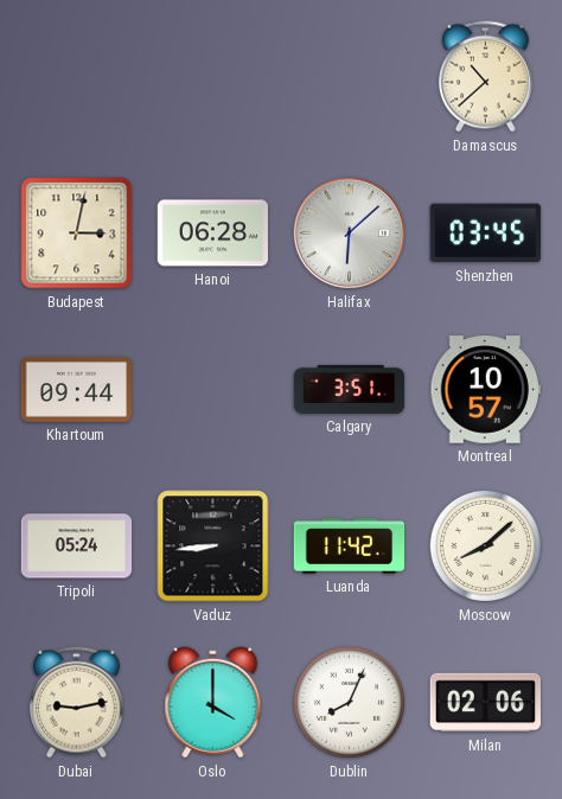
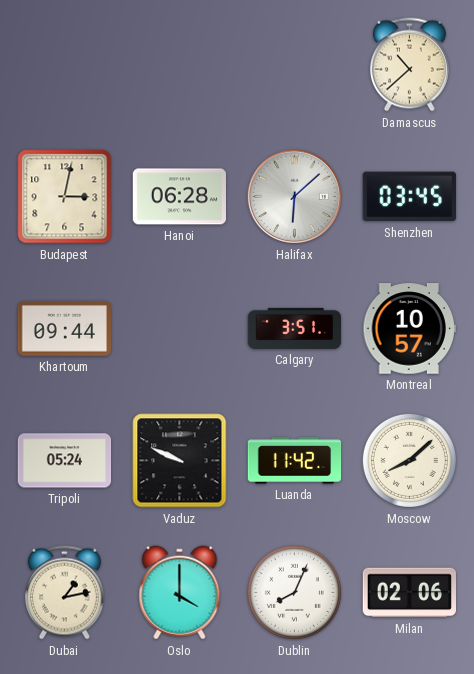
Vaduz: 8:44 -> 9:49
Dubai: 9:13 -> 1:13
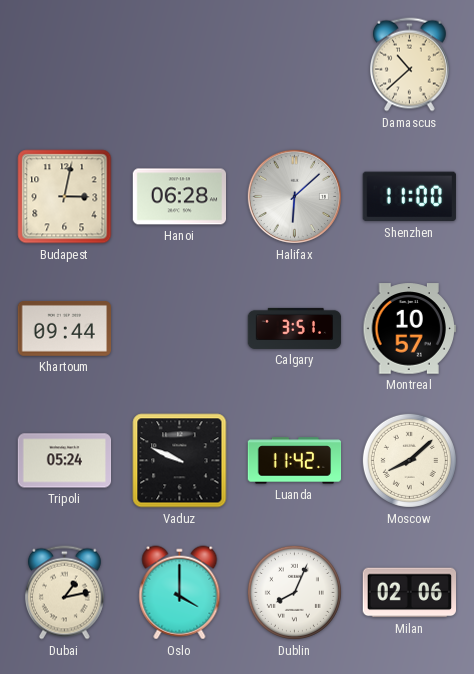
Shenzhen: 03:45 -> 11:00
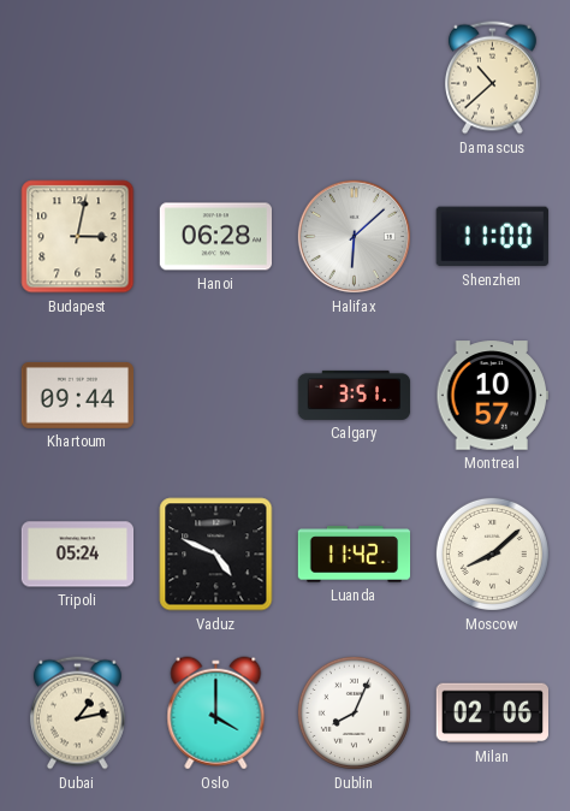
Vaduz: 9:49 -> 4:49
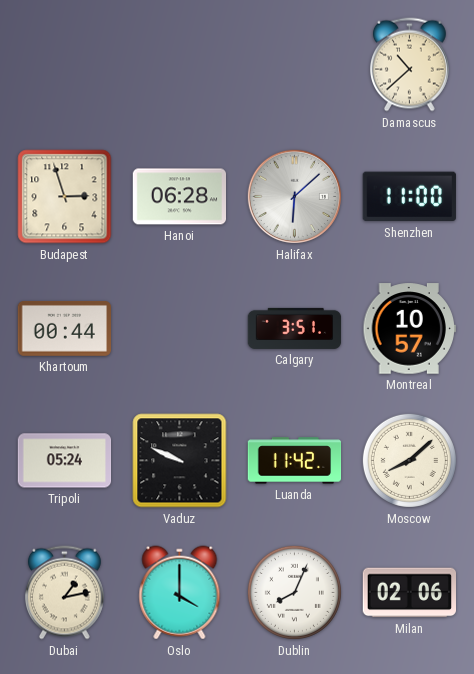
Budapest: 3:02 -> 2:57
Khartoum: 09:44 -> 00:44
Vaduz: 4:49 -> 9:49
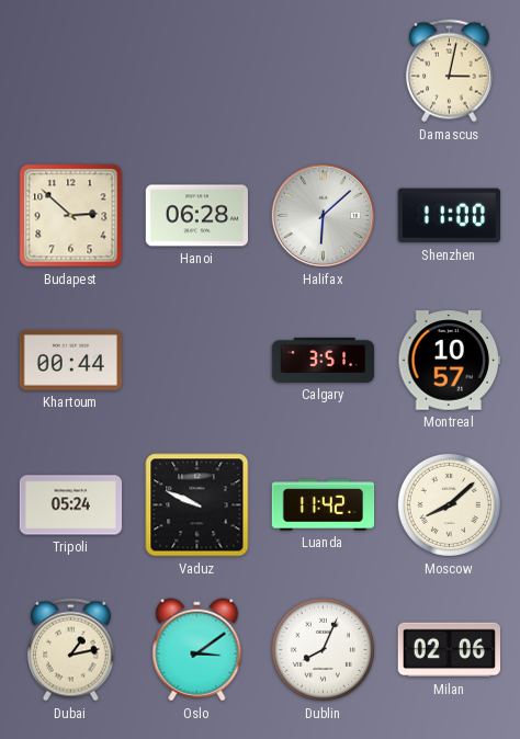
Damascus: 10:38 -> 3:02
Budapest: 2:57 -> 2:52
Oslo: 4:00 -> 3:09
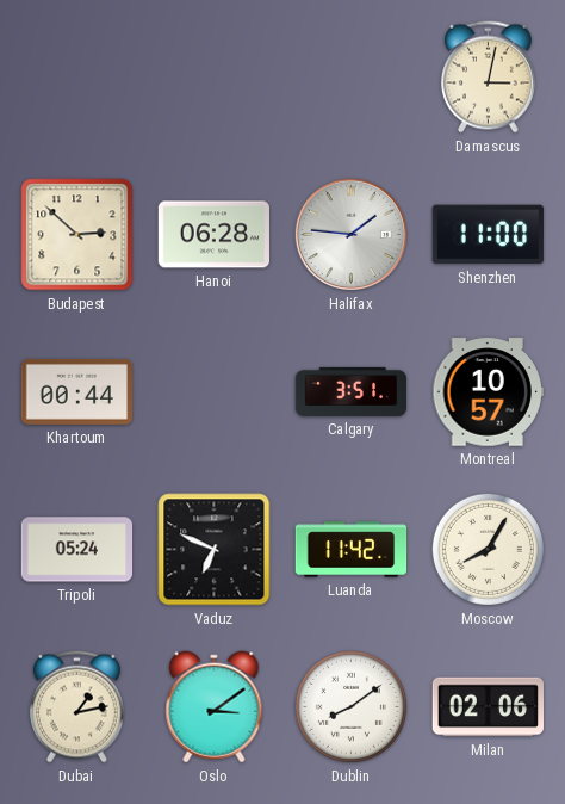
Halifax: 6:08 -> 1:46
Vaduz: 9:49 -> 6:49
Moscow: 8:08 -> 8:05
Dublin: 8:04 -> 8:09
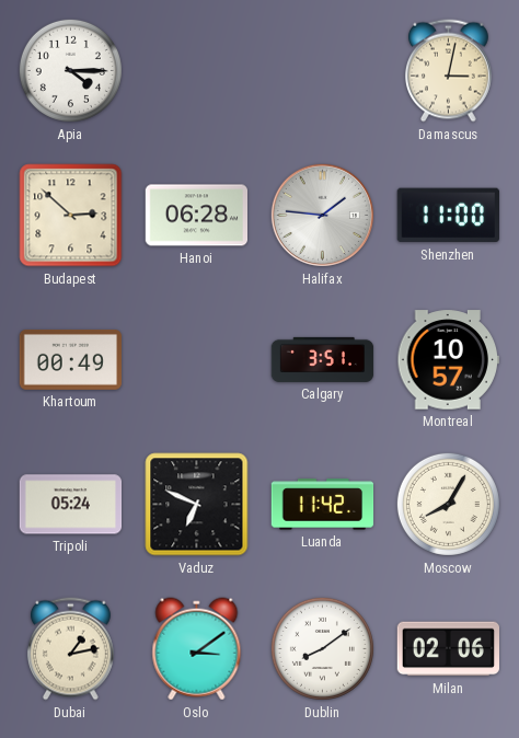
Apia: none -> 4:15
Khartoum: 00:44 -> 00:49
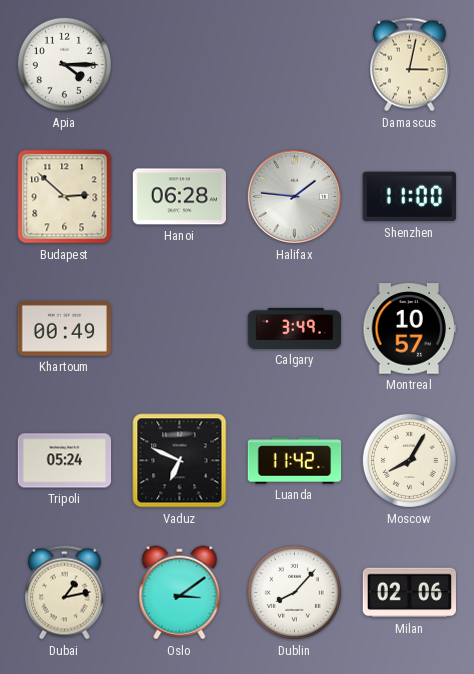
Calgary: 3:51 -> 3:49
Dublin: 8:09 -> 8:07
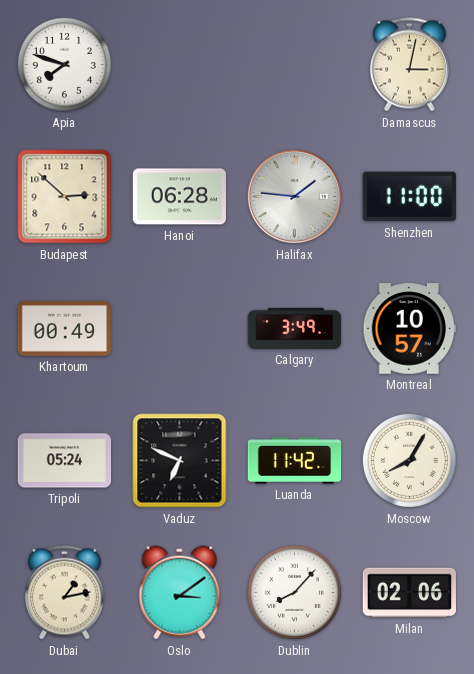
Apia: 4:15 -> 7:48
